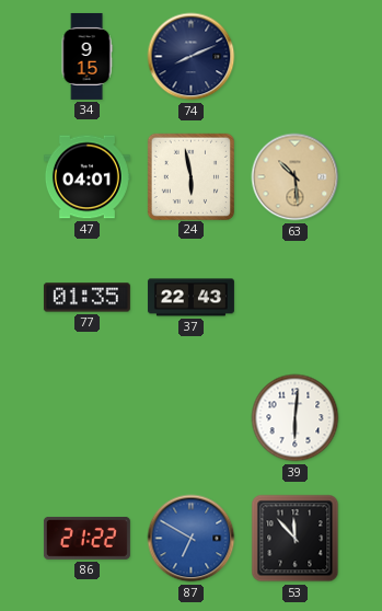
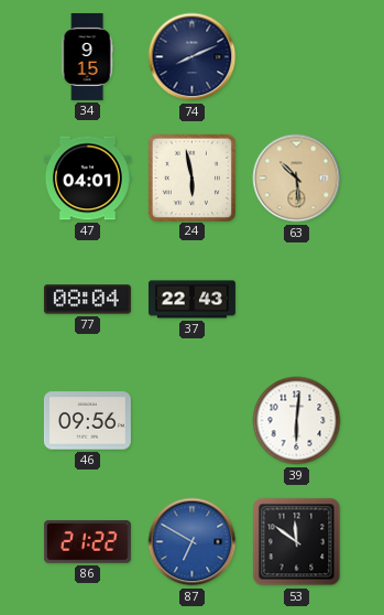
77: 01:35 -> 08:04
46: none -> 09:56
53: 11:53 -> 11:51
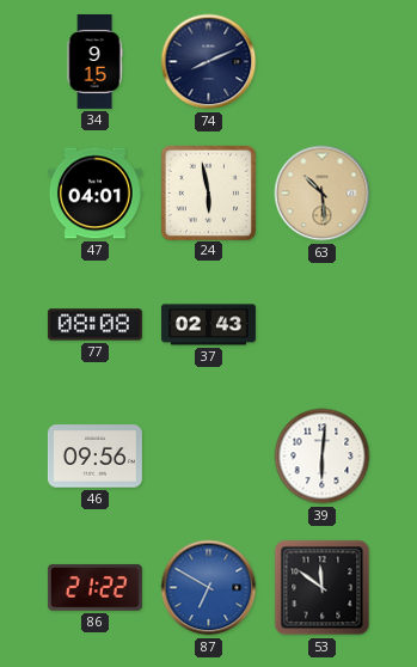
77: 08:04 -> 08:08
37: 22:43 -> 02:43
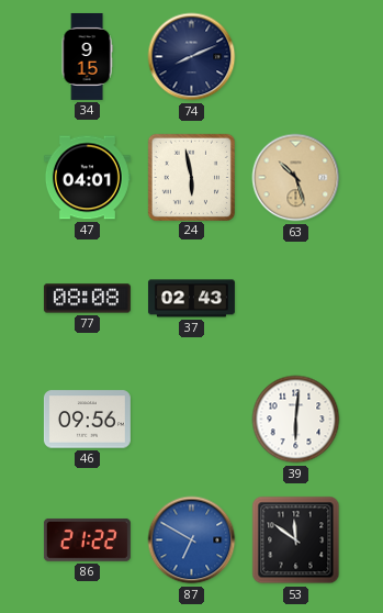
63: 10:29 -> 10:27
